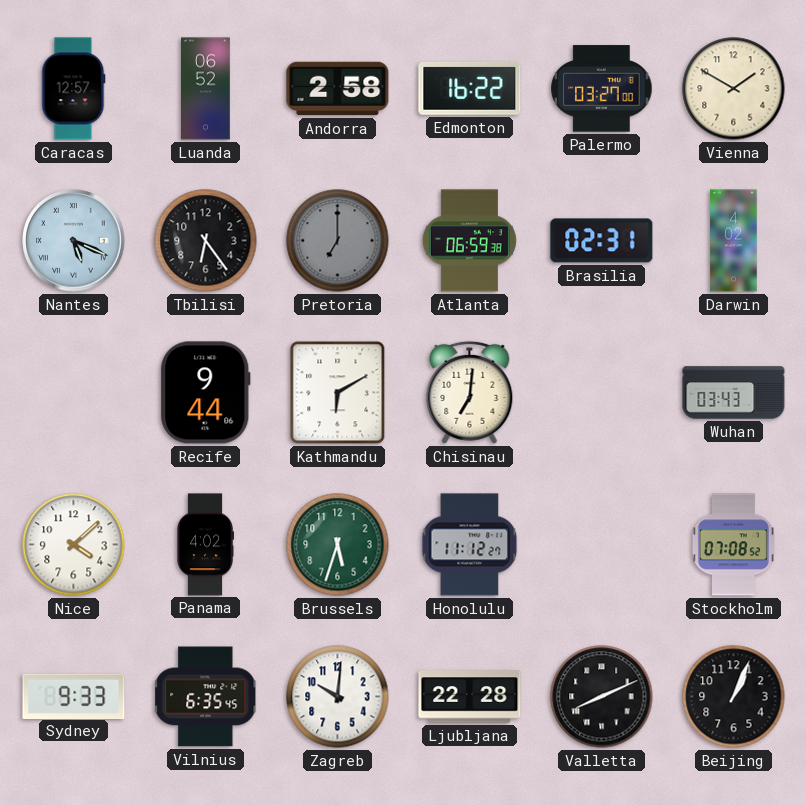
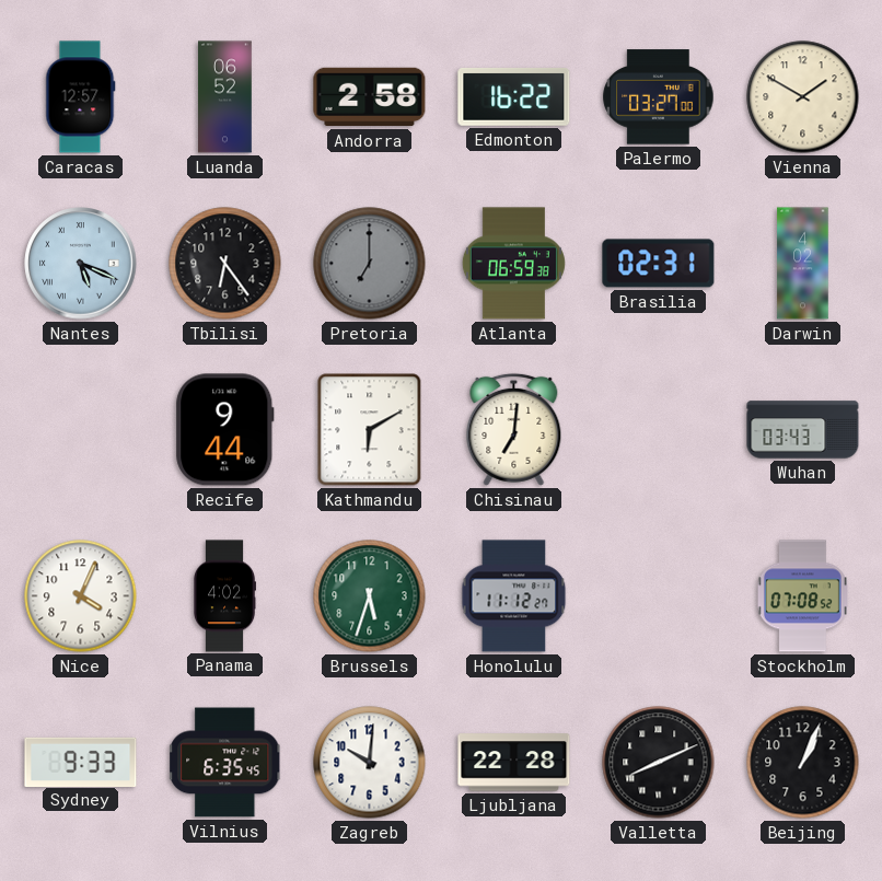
Nice: 4:08 -> 4:04
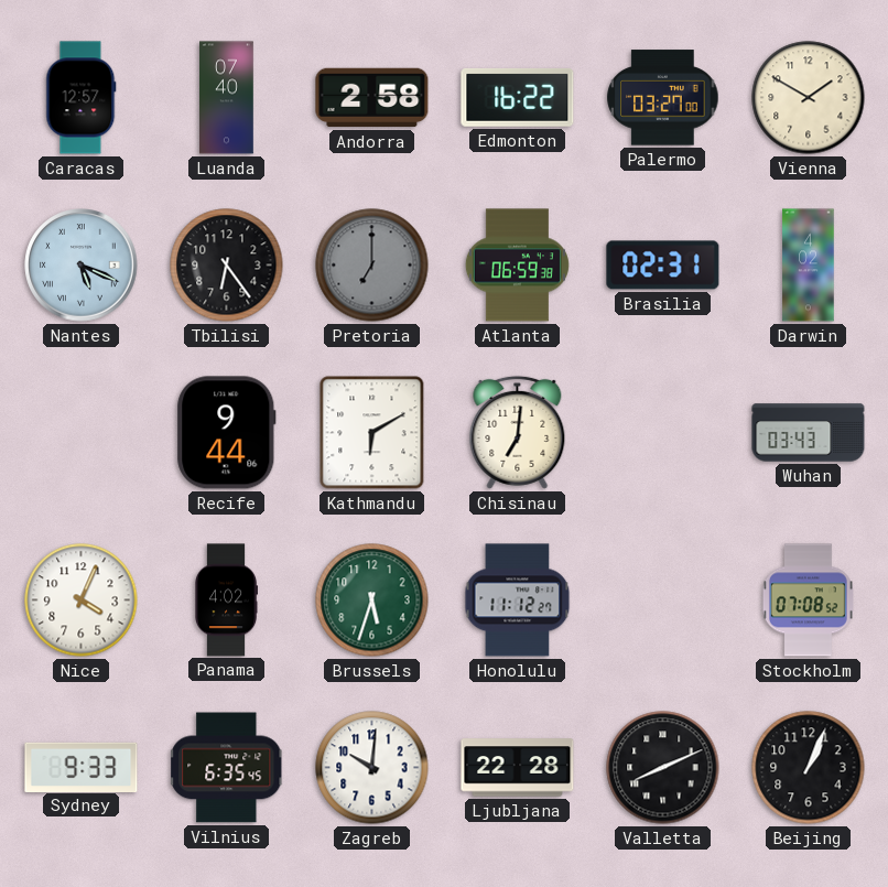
Luanda: 06:52 -> 07:40
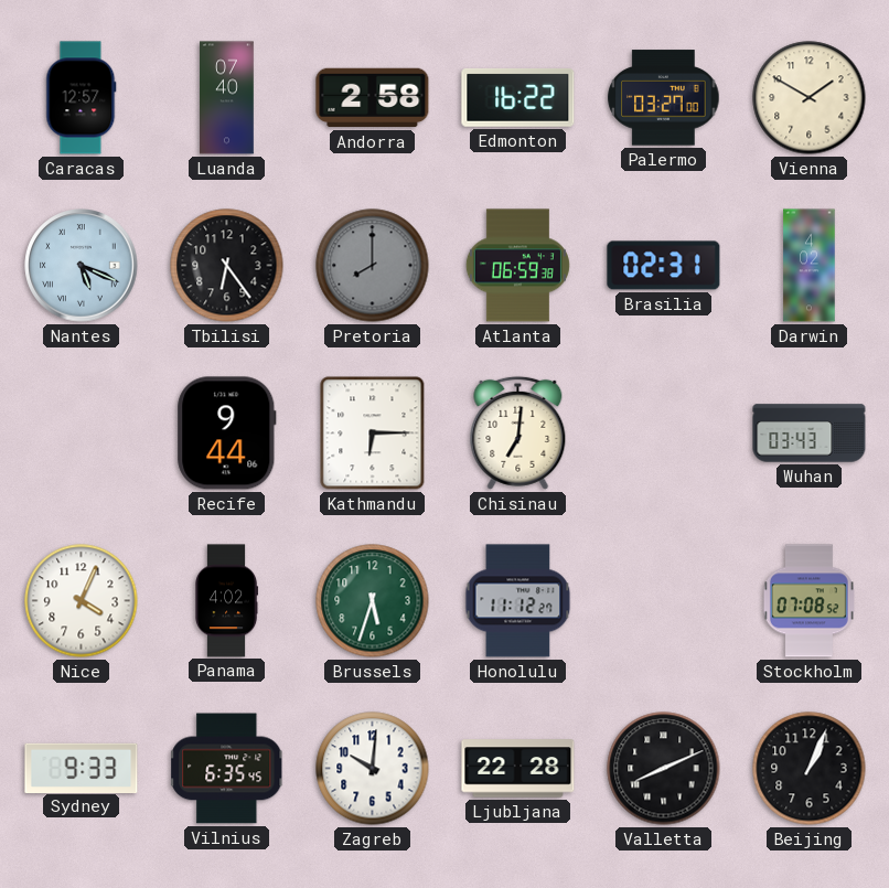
Pretoria: 7:00 -> 8:00
Kathmandu: 6:10 -> 6:15
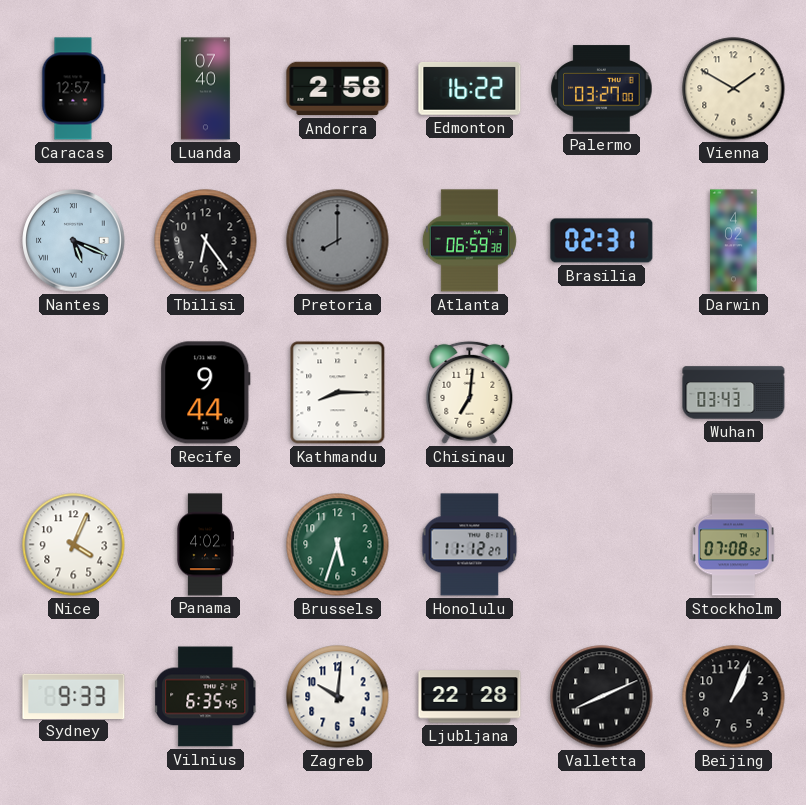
Kathmandu: 6:15 -> 8:15
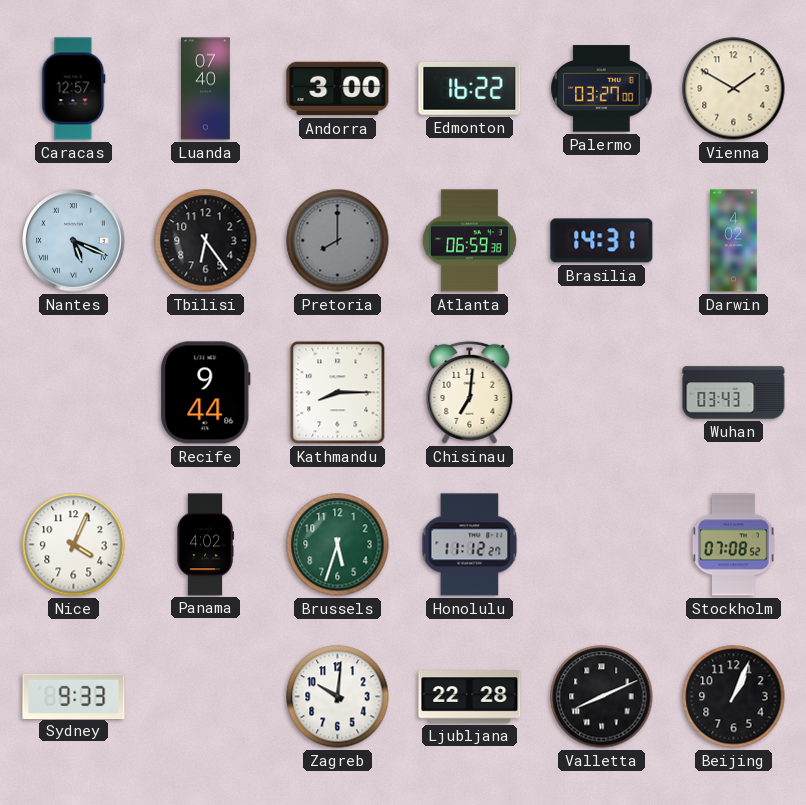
Andorra: 2:58 -> 3:00
Brasilia: 02:31 -> 14:31
Vilnius: 6:35 -> none
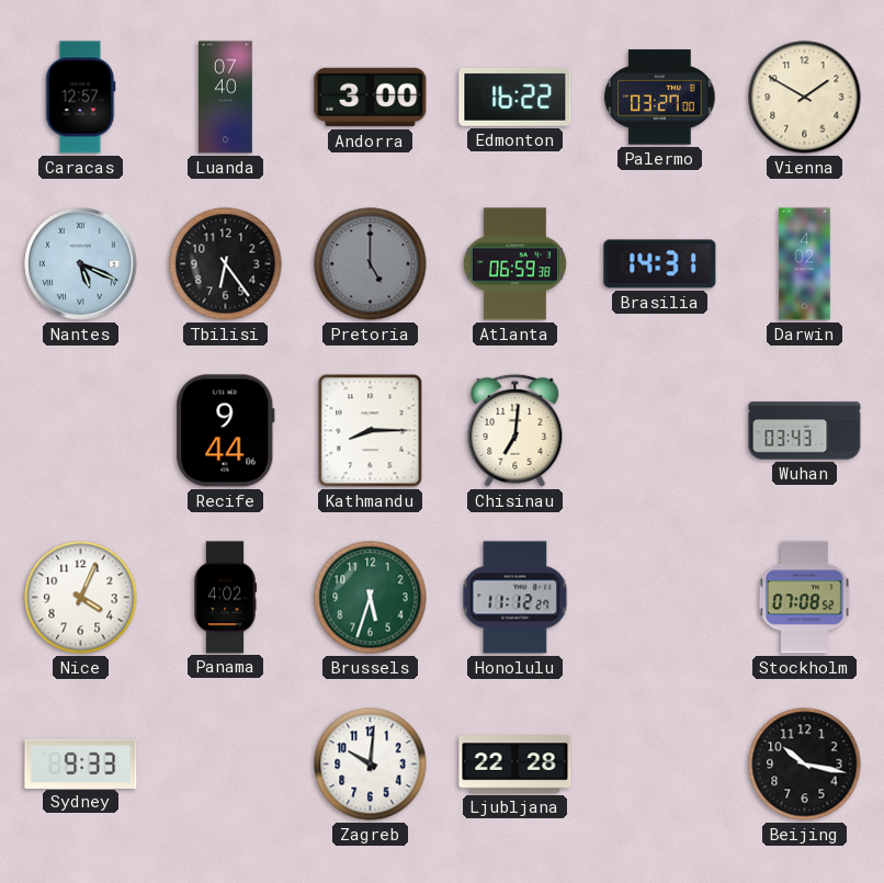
Pretoria: 8:00 -> 5:00
Valletta: 8:11 -> none
Beijing: 1:04 -> 10:17
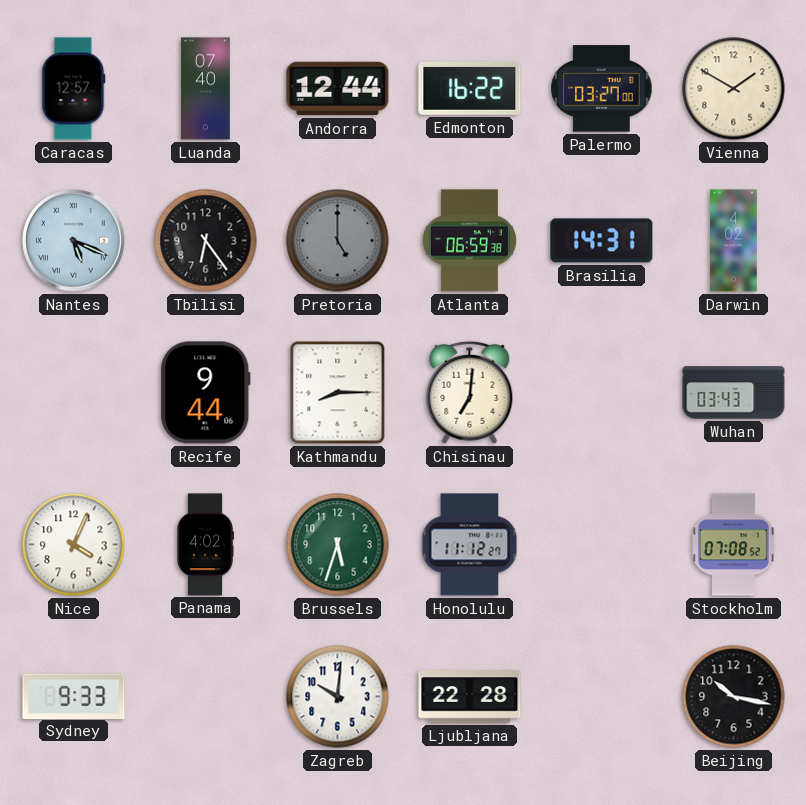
Andorra: 3:00 -> 12:44
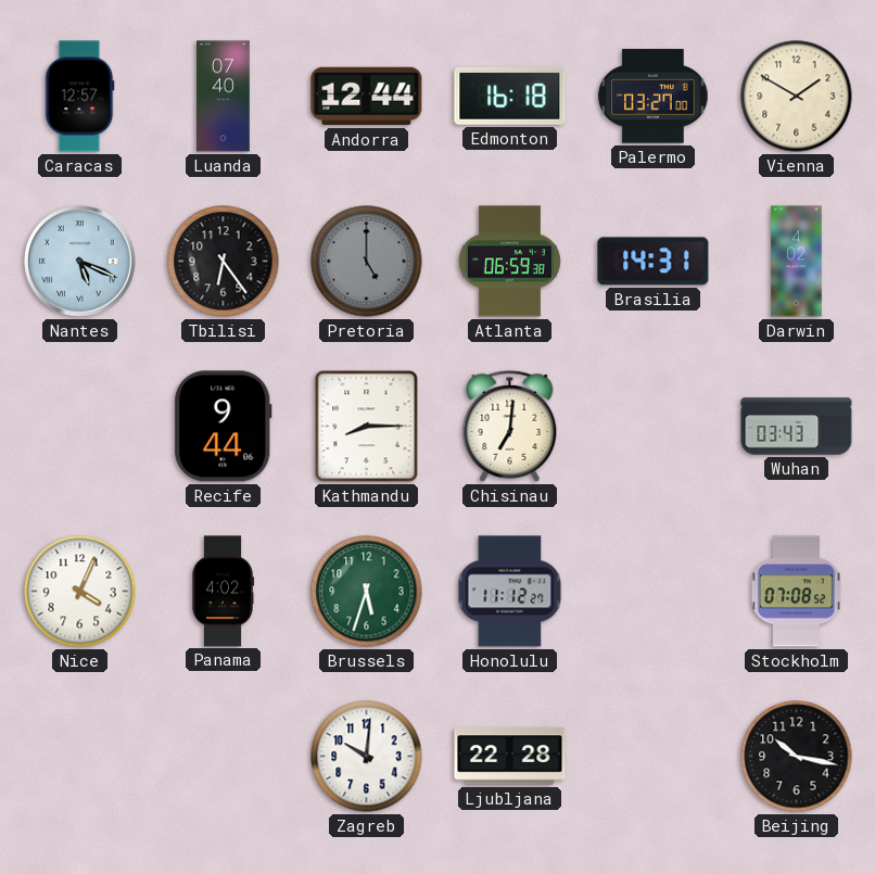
Edmonton: 16:22 -> 16:18
Sydney: 9:33 -> none
